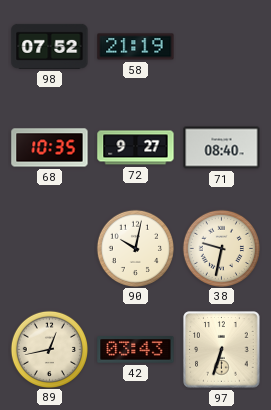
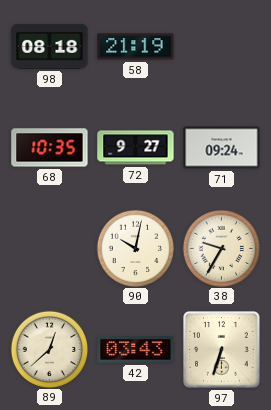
98: 07:52 -> 08:18
71: 08:40 -> 09:24
38: 9:32 -> 9:35
89: 12:43 -> 12:38
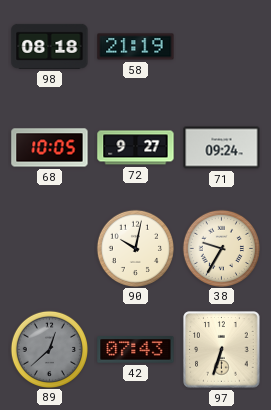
68: 10:35 -> 10:05
89 dial: cream -> grey
42: 03:43 -> 07:43
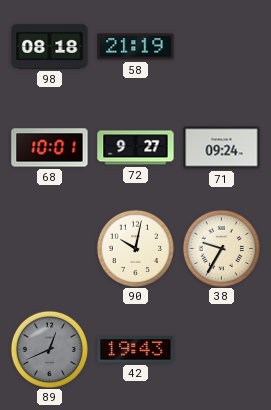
68: 10:05 -> 10:01
89: 12:38 -> 12:41
42: 07:43 -> 19:43
97: 6:33 -> none
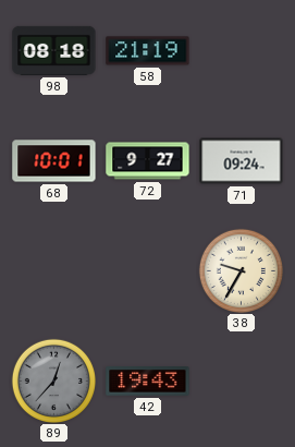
90: 10:02 -> none
89: 12:41 -> 12:37
